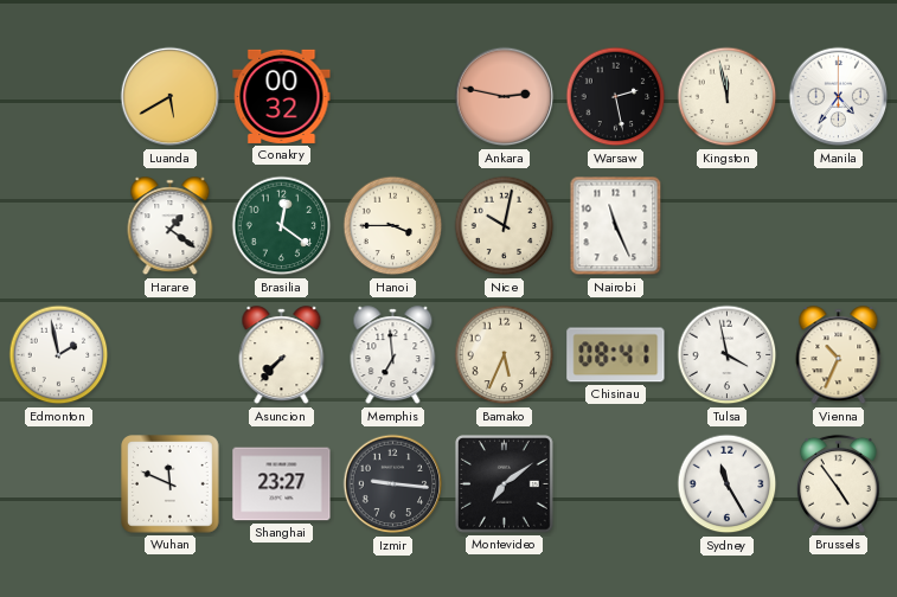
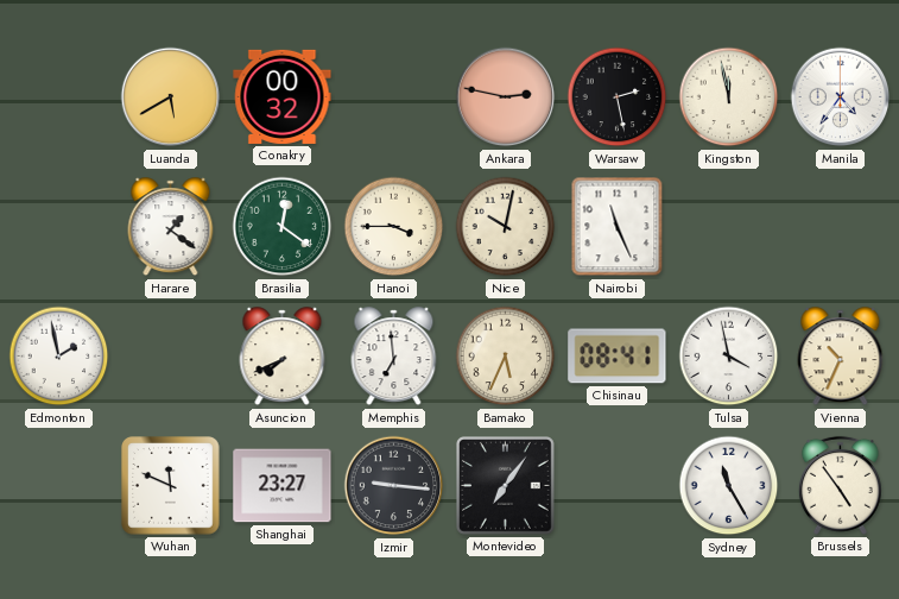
Asuncion: 7:37 -> 7:41
Montevideo: 7:09 -> 7:06
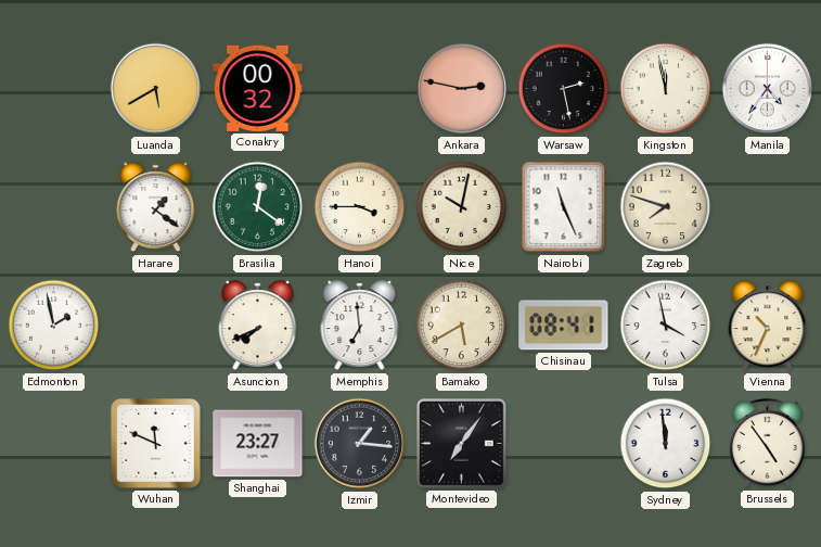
Zagreb: none -> 7:48
Bamako: 5:34 -> 5:40
Izmir: 9:16 -> 1:16
Sydney: 11:25 -> 11:59
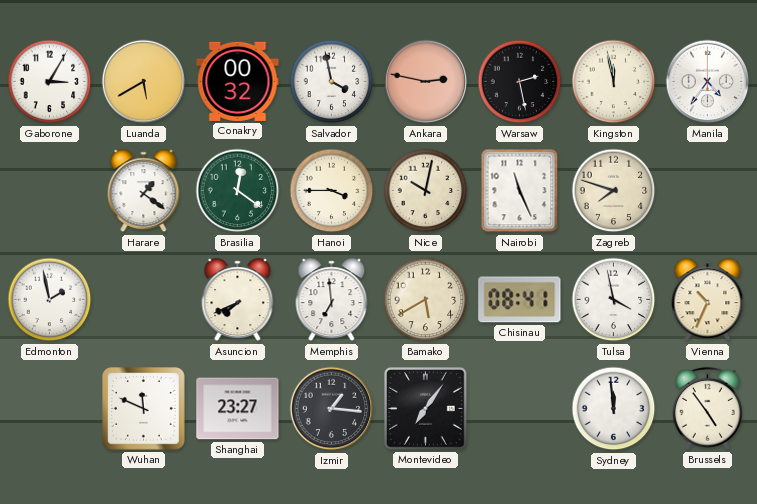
Gaborone: none -> 3:05
Salvador: none -> 3:58
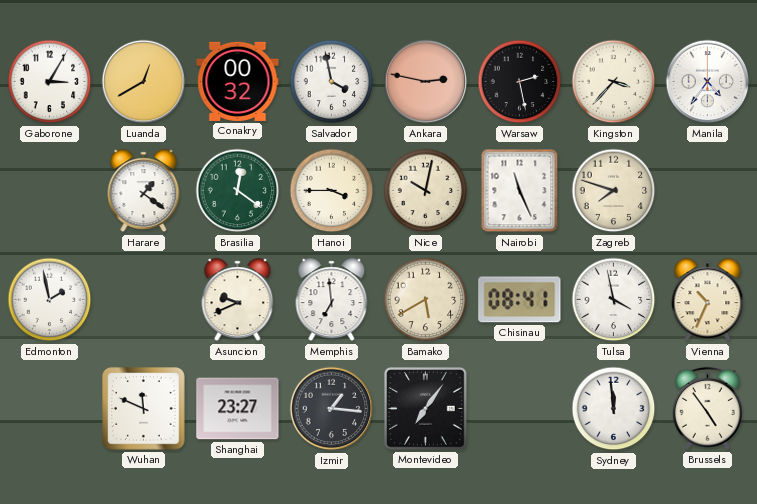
Luanda: 5:40 -> 12:40
Kingston: 11:58 -> 3:37
Asuncion: 7:41 -> 9:41
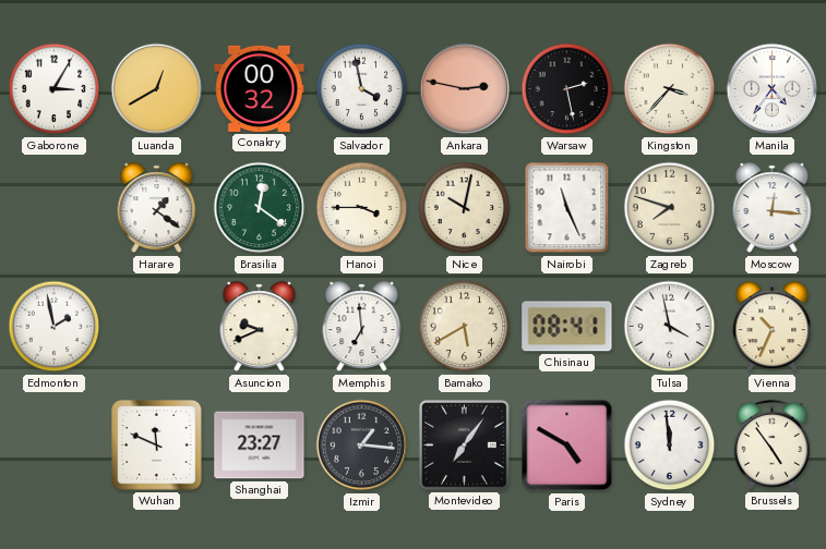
Moscow: none -> 12:16
Paris: none -> 4:50
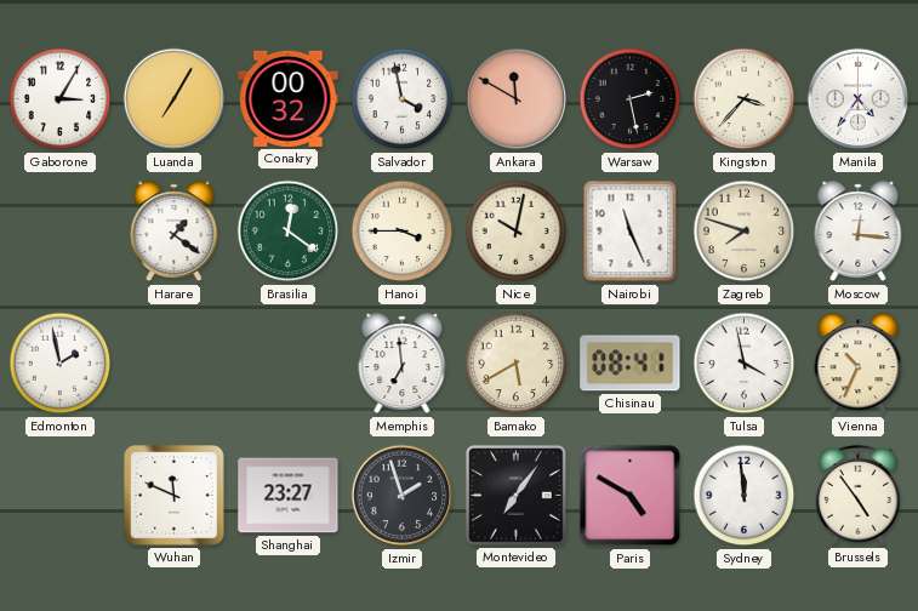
Luanda: 12:40 -> 7:05
Ankara: 2:47 -> 11:50
Asuncion: 9:41 -> none
Izmir: 1:16 -> 1:57
